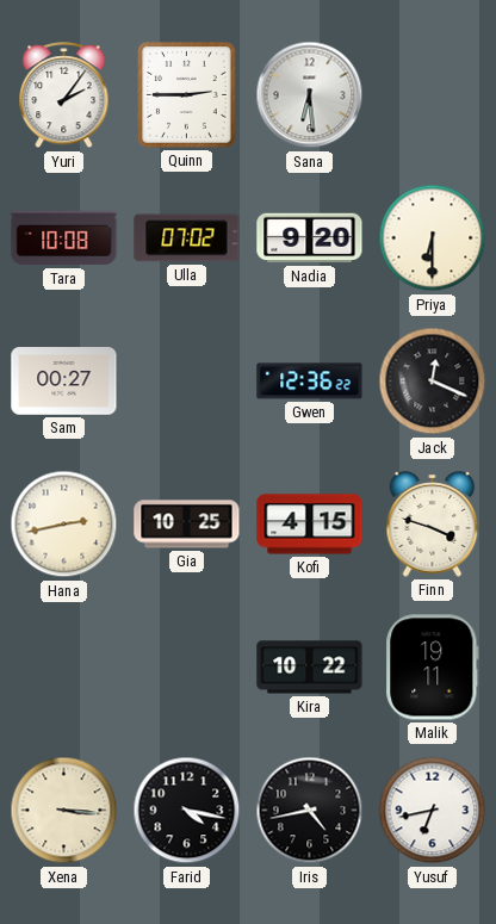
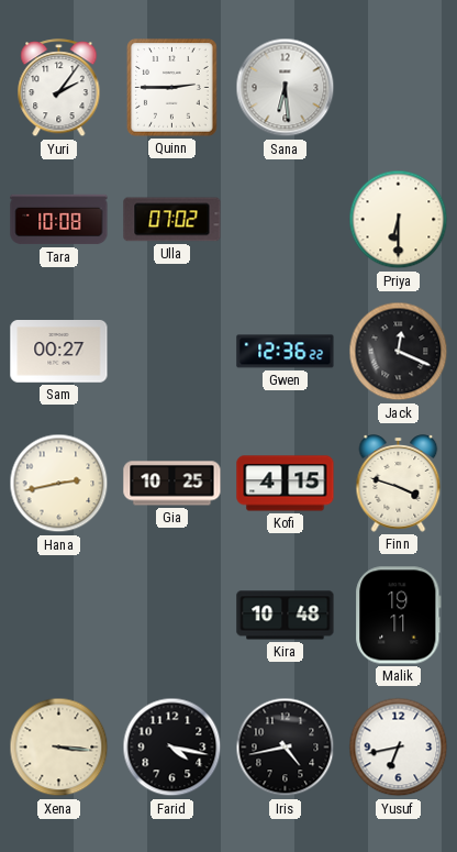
Nadia: 9:20 -> none
Kira: 10:22 -> 10:48
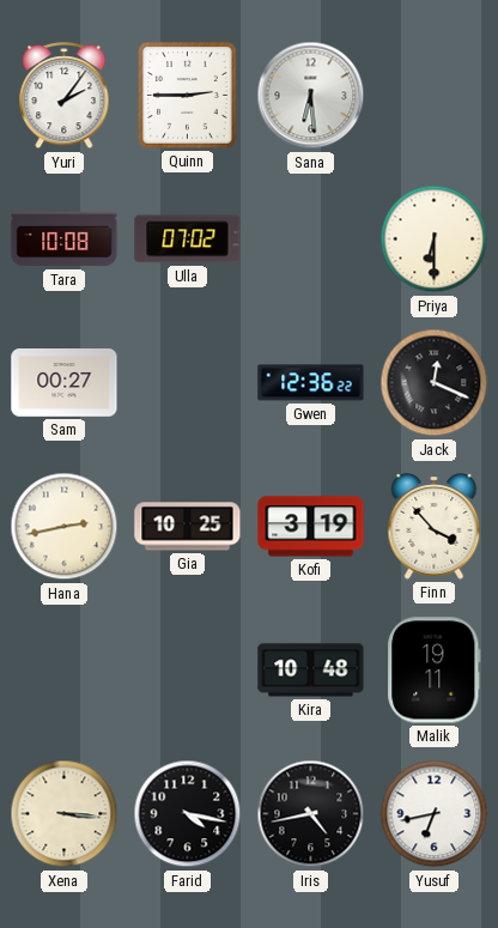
Kofi: 4:15 -> 3:19
Finn: 3:48 -> 3:53
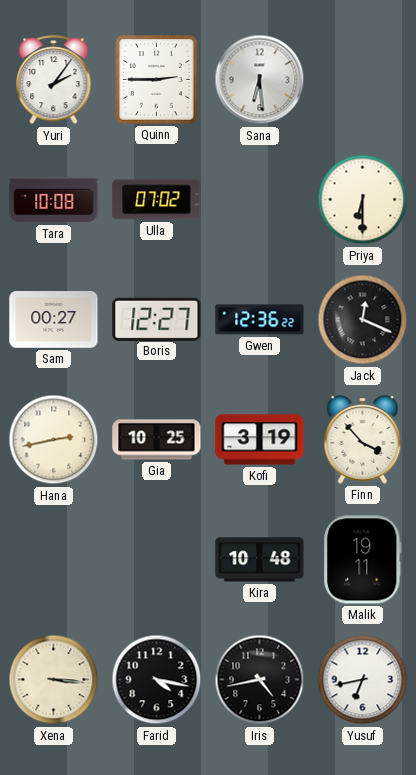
Boris: none -> 12:27
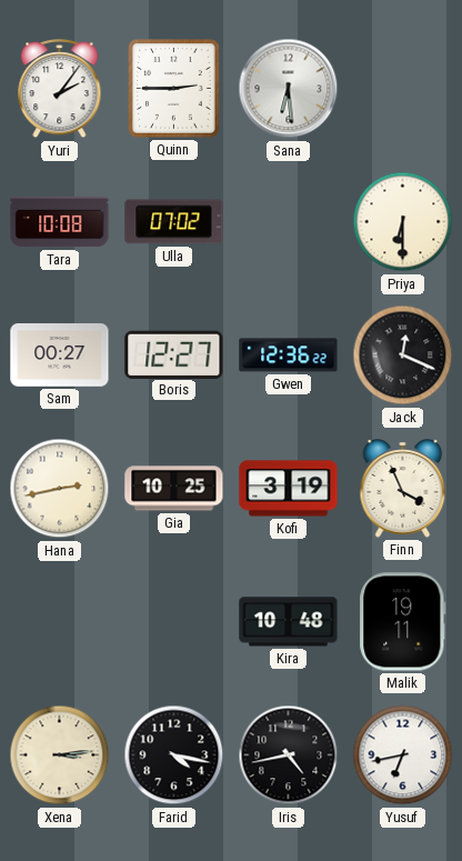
Finn: 3:53 -> 3:56
Xena: 3:16 -> 3:14
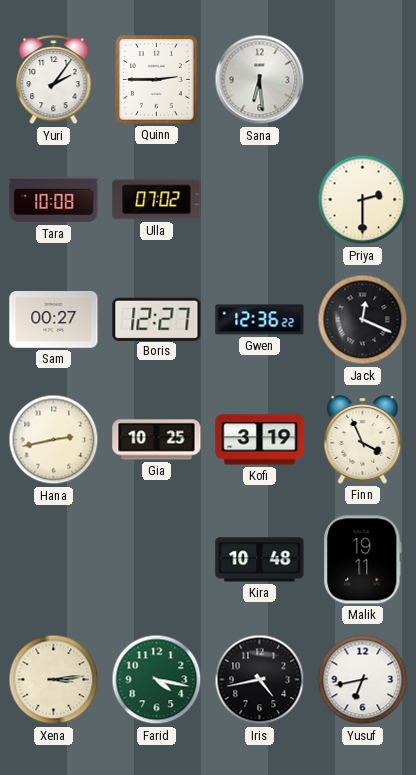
Priya: 6:30 -> 2:30
Farid dial: black -> green
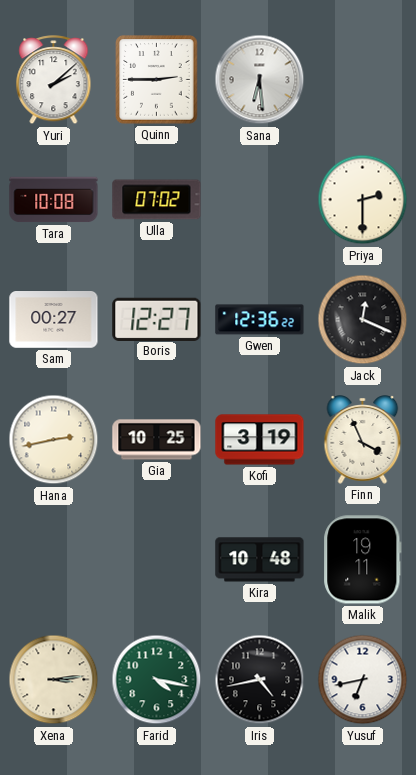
Yuri: 2:06 -> 2:08
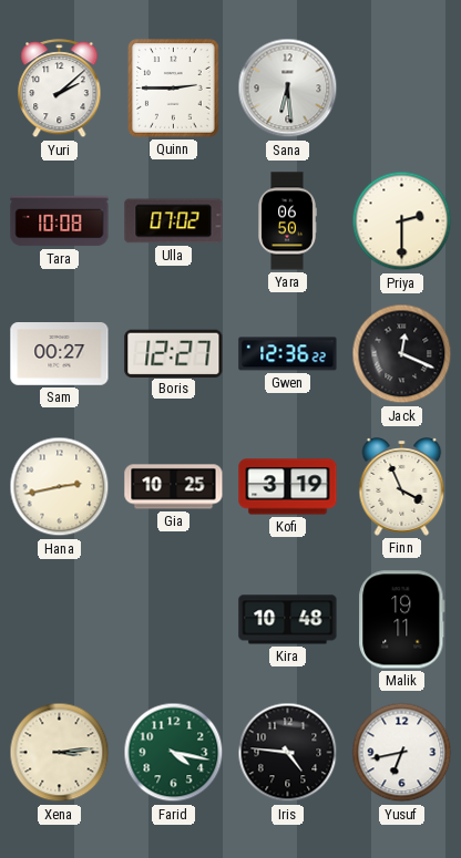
Yara: none -> 06:50
Iris: 4:43 -> 4:46
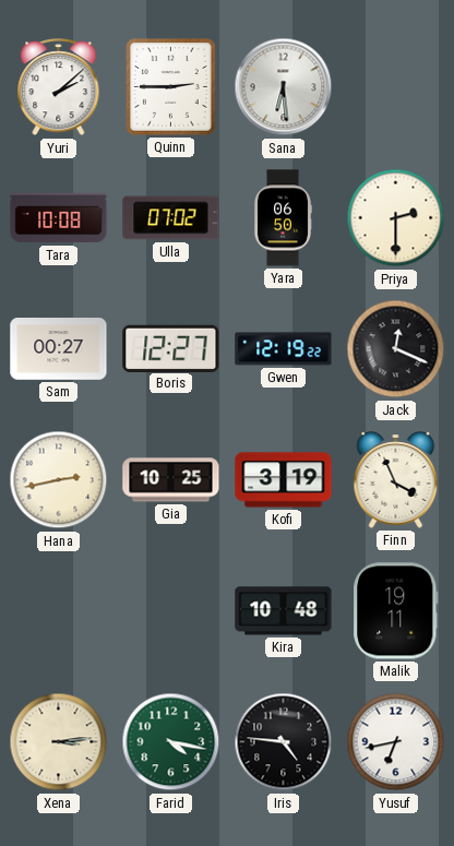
Gwen: 12:36 -> 12:19
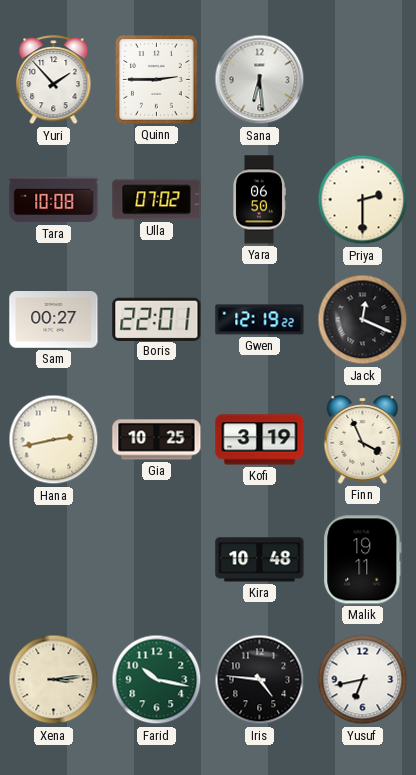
Yuri: 2:08 -> 1:53
Boris: 12:27 -> 22:01
Farid: 4:17 -> 10:17
